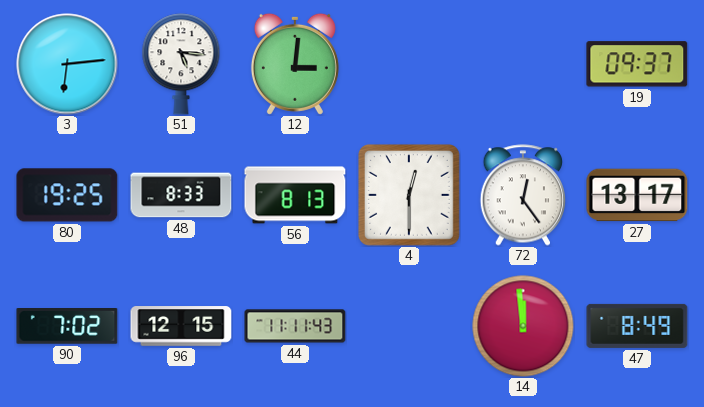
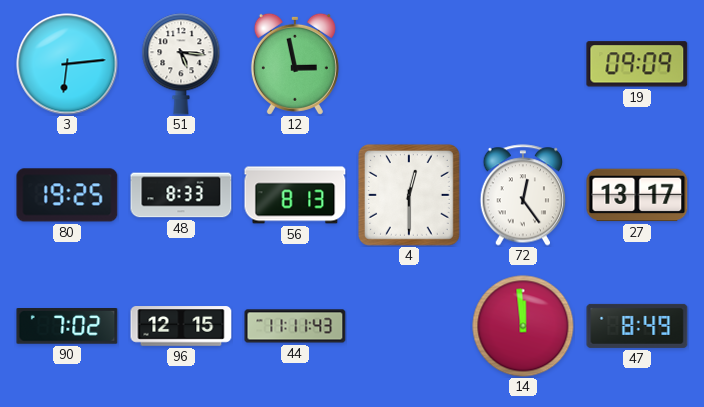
12: 3:01 -> 2:58
19: 09:37 -> 09:09
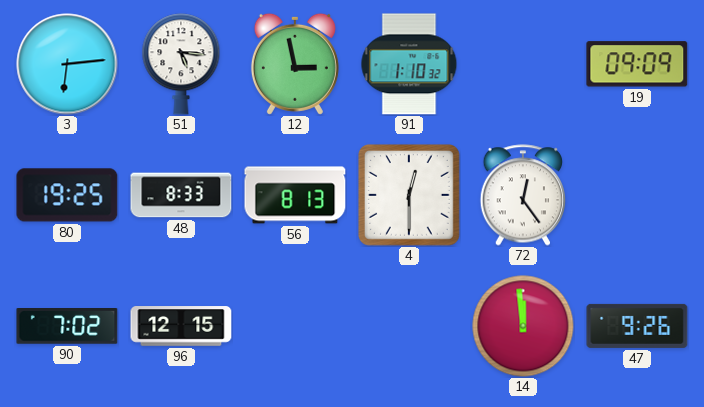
91: none -> 1:10
27: 13:17 -> none
44: 11:11 -> none
47: 8:49 -> 9:26
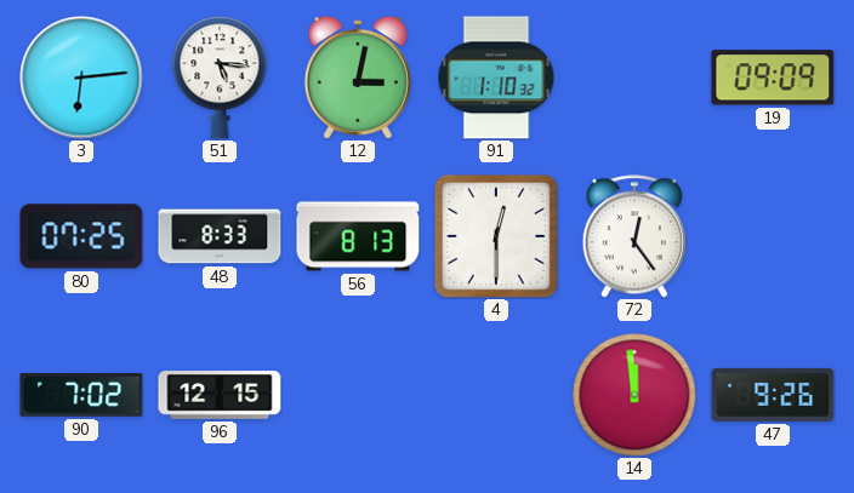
12: 2:58 -> 3:02
80: 19:25 -> 07:25
